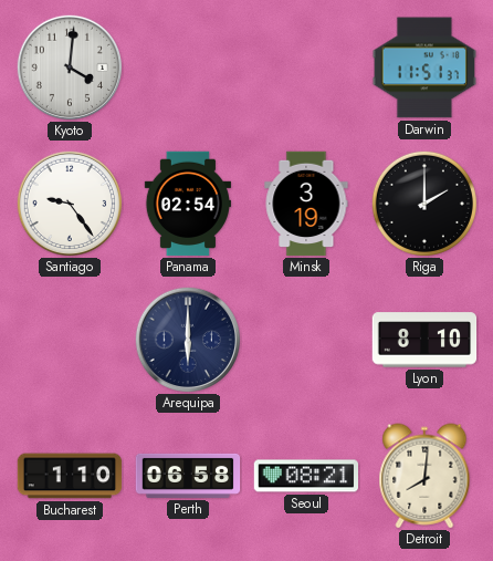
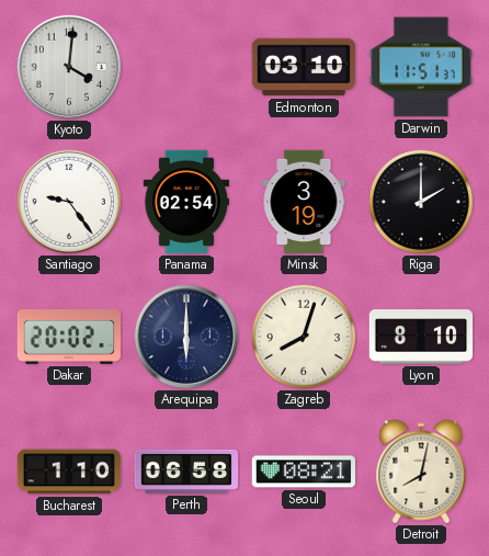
Edmonton: none -> 03:10
Dakar: none -> 20:02
Zagreb: none -> 8:03
Detroit: 8:01 -> 8:02
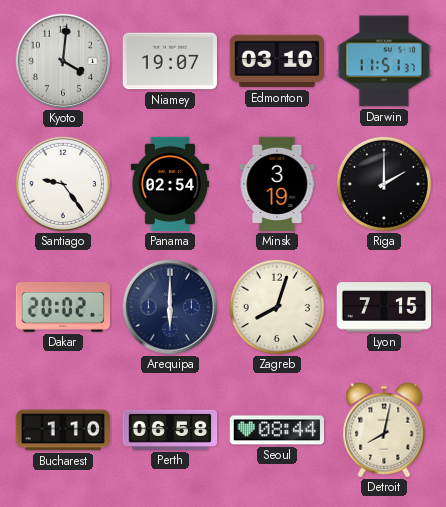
Niamey: none -> 19:07
Lyon: 8:10 -> 7:15
Seoul: 08:21 -> 08:44
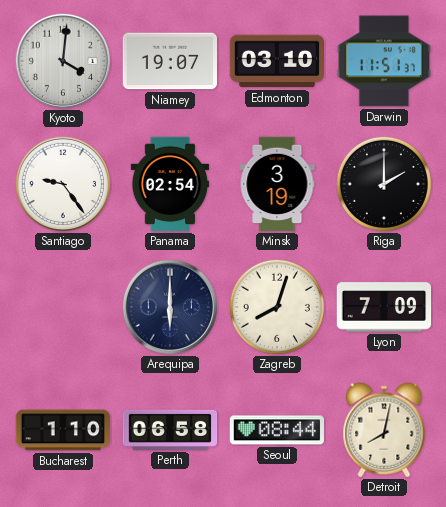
Dakar: 20:02 -> none
Lyon: 7:15 -> 7:09
